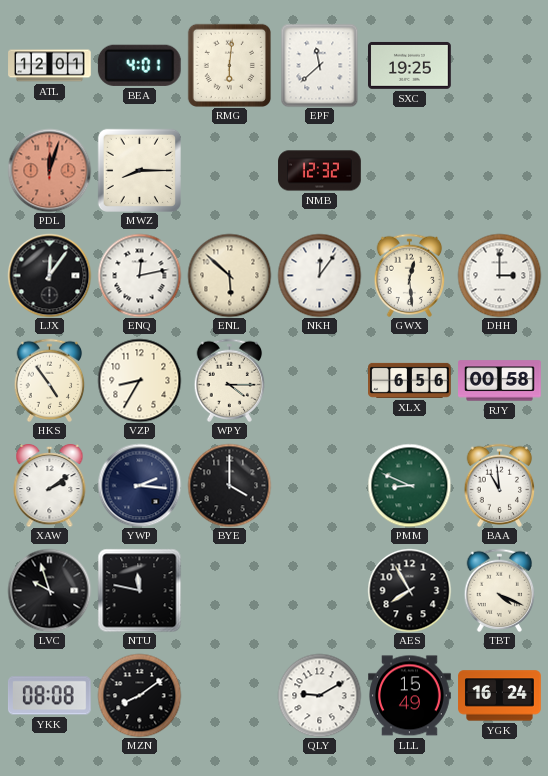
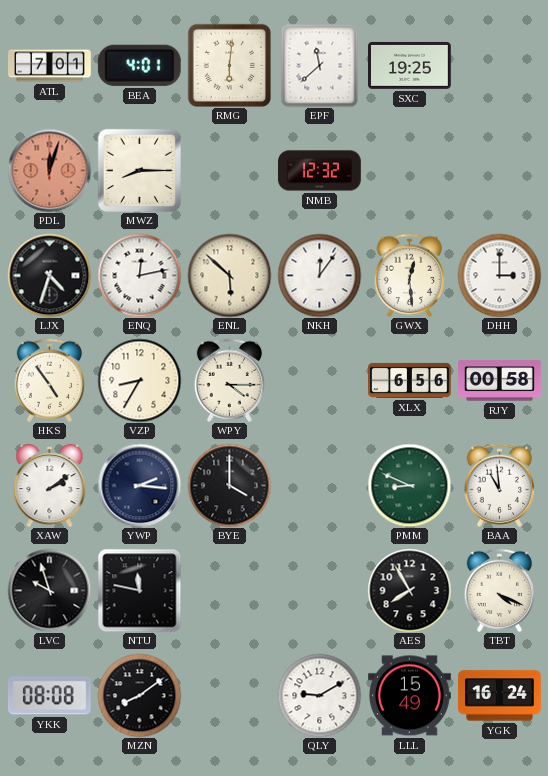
ATL: 12:01 -> 7:01
LJX: 12:06 -> 4:33
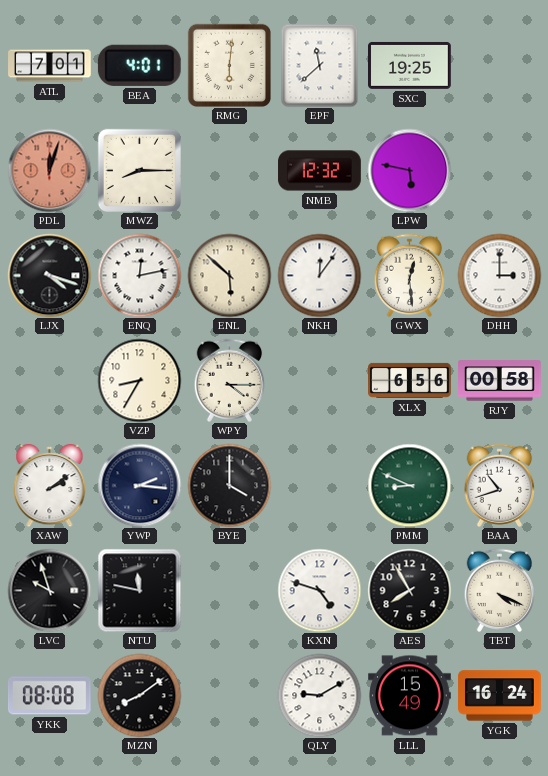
LPW: none -> 5:47
LJX: 4:33 -> 4:18
HKS: 4:54 -> none
BAA: 10:59 -> 10:42
KXN: none -> 4:48
